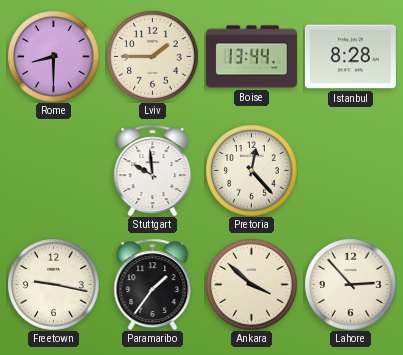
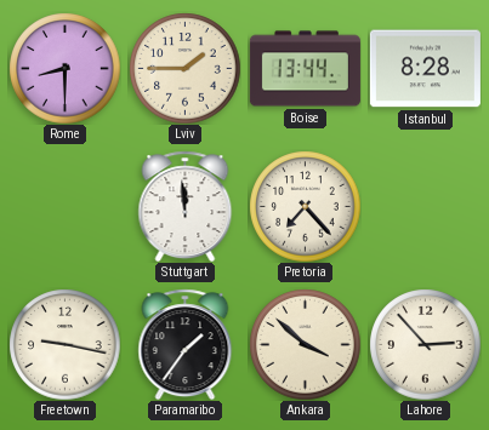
Stuttgart: 9:59 -> 11:59
Pretoria: 12:23 -> 7:23
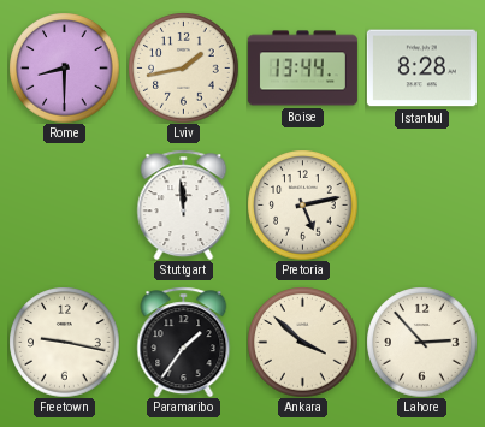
Lviv: 1:45 -> 1:43
Pretoria: 7:23 -> 5:13
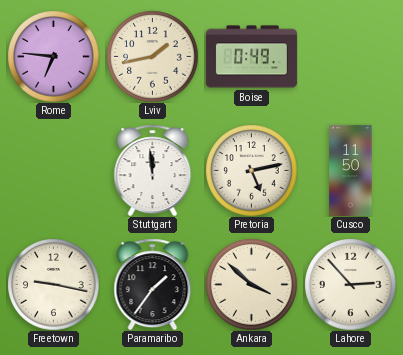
Rome: 8:30 -> 6:46
Boise: 13:44 -> 0:49
Istanbul: 8:28 -> none
Cusco: none -> 11:50
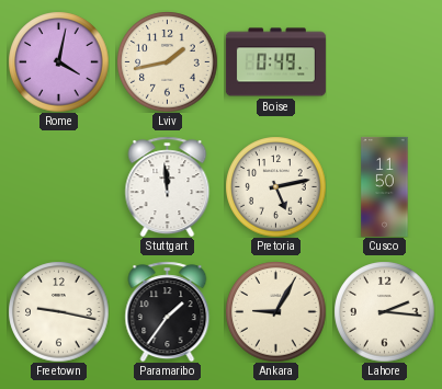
Rome: 6:46 -> 4:02
Ankara: 3:52 -> 9:05
Lahore: 2:53 -> 2:16
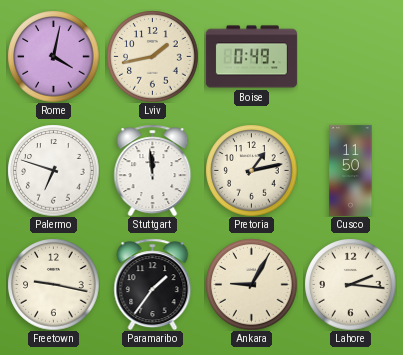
Palermo: none -> 6:48
Pretoria: 5:13 -> 1:13
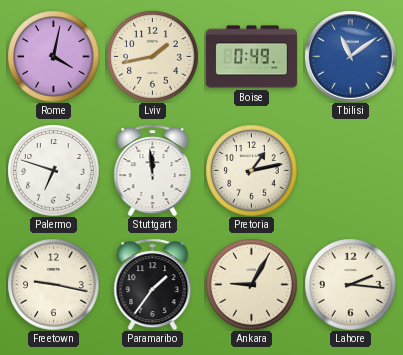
Tbilisi: none -> 11:09
Cusco: 11:50 -> none
